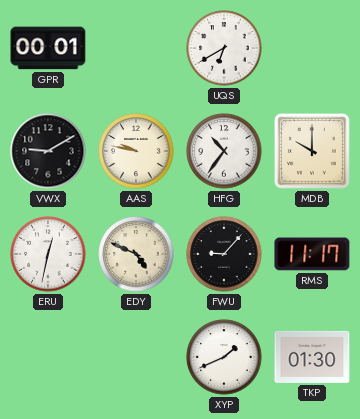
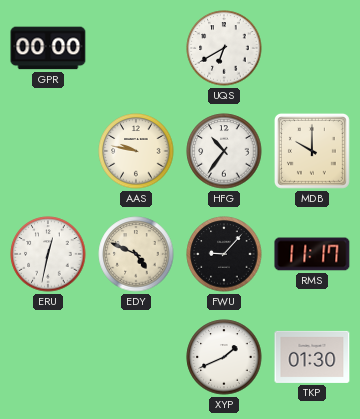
GPR: 00:01 -> 00:00
VWX: 9:10 -> none
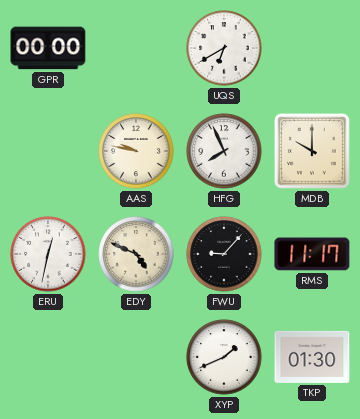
HFG: 10:36 -> 7:56
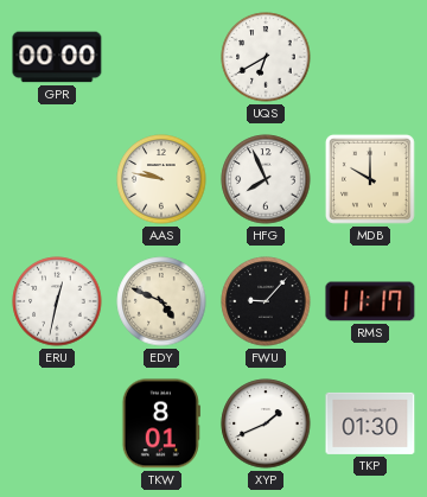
TKW: none -> 8:01
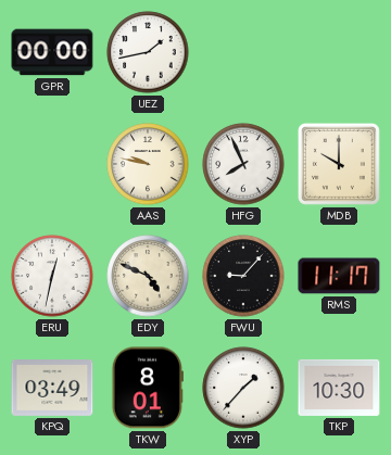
UEZ: none -> 1:43
UQS: 6:40 -> none
KPQ: none -> 03:49
XYP: 1:41 -> 1:37
TKP: 01:30 -> 10:30
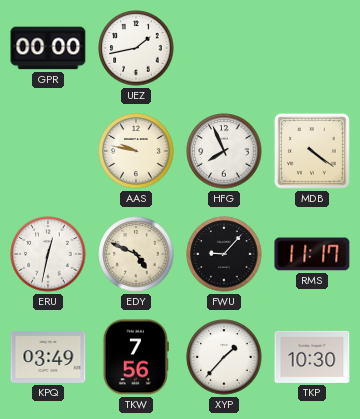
MDB: 10:00 -> 4:21
TKW: 8:01 -> 7:56
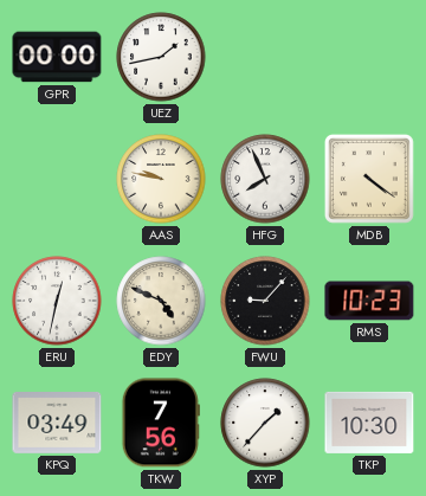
RMS: 11:17 -> 10:23
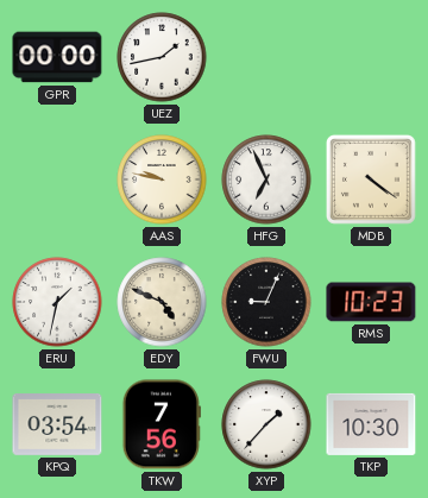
HFG: 7:56 -> 6:56
ERU: 12:32 -> 1:32
FWU: 9:07 -> 9:04
KPQ: 03:49 -> 03:54
